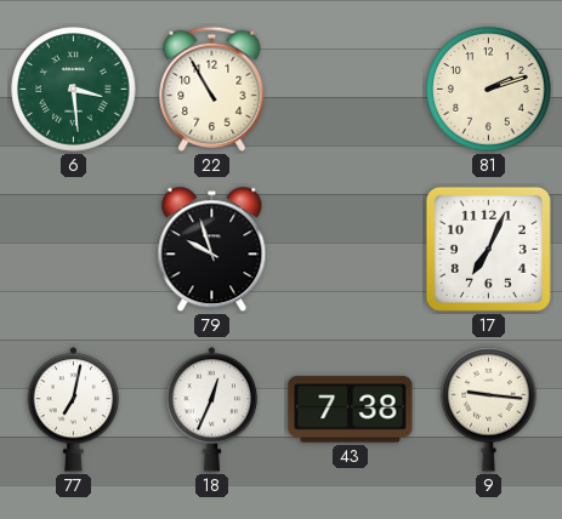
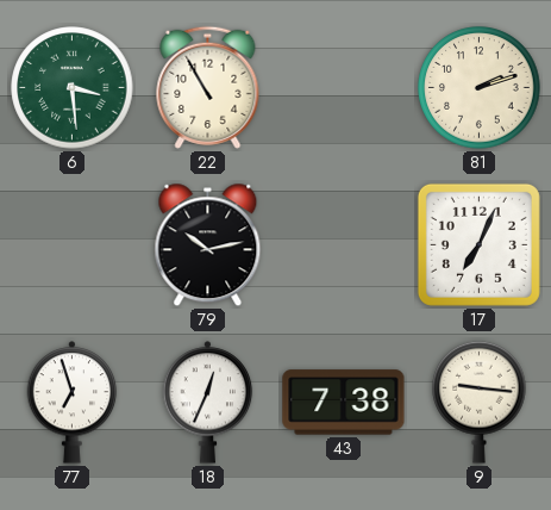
79: 9:57 -> 10:13
77: 7:02 -> 6:57
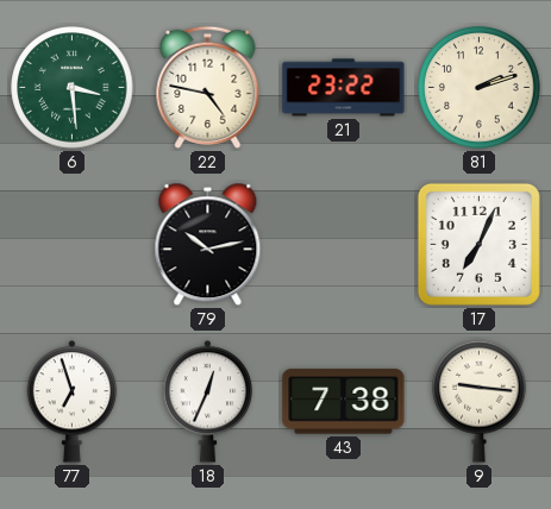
22: 10:55 -> 4:47
21: none -> 23:22
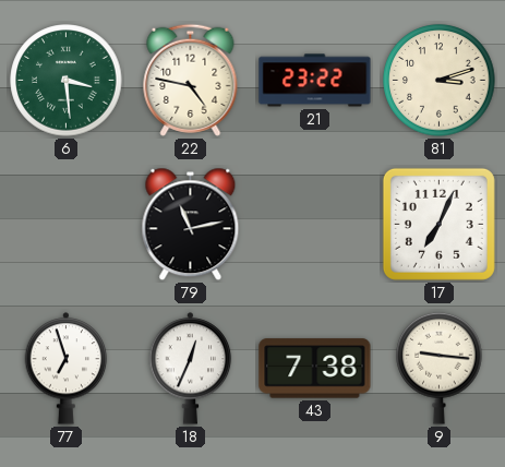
81: 2:12 -> 3:12
79: 10:13 -> 11:13
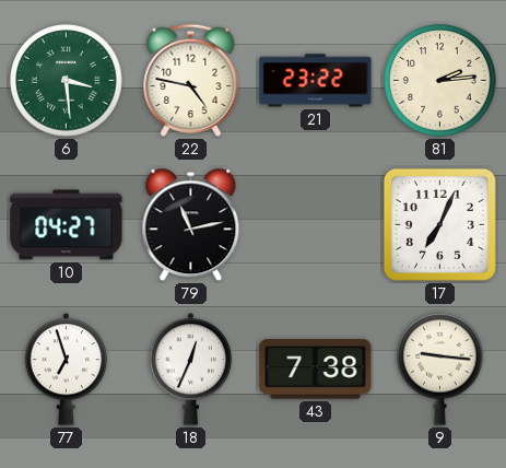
81: 3:12 -> 2:14
10: none -> 04:27
